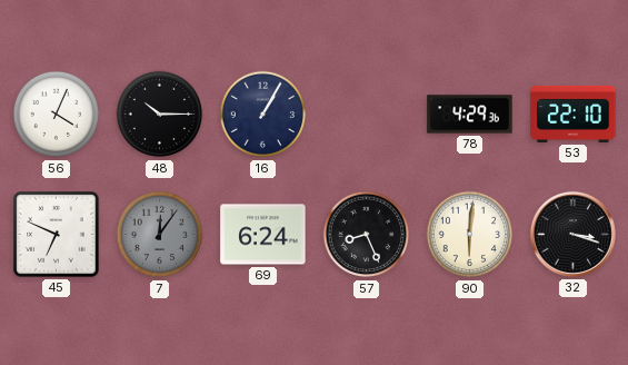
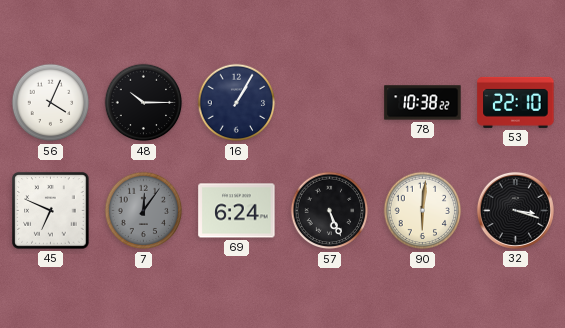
78: 4:29 -> 10:38
57: 8:26 -> 5:26
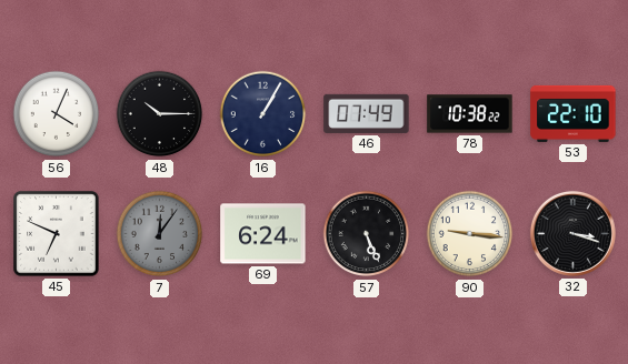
46: none -> 07:49
90: 6:01 -> 9:16
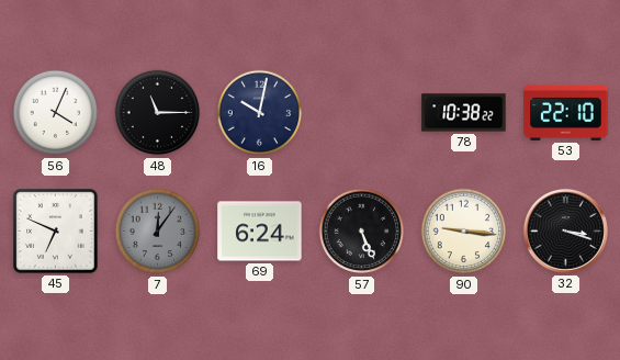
48: 10:15 -> 11:15
16: 1:05 -> 10:02
46: 07:49 -> none
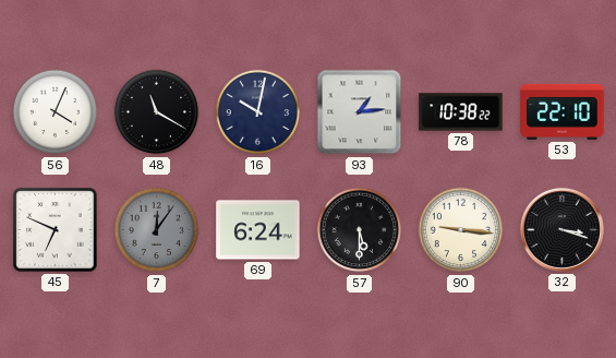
48: 11:15 -> 11:20
93: none -> 1:14
57: 5:26 -> 5:30
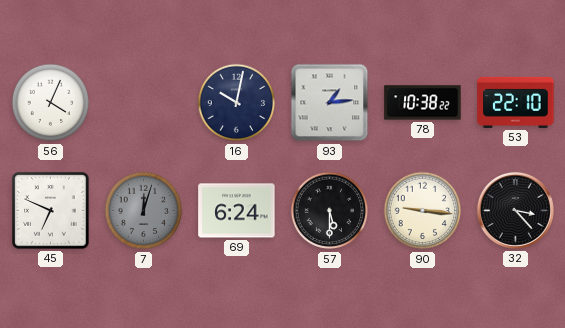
48: 11:20 -> none
7: 12:06 -> 12:03
32: 3:18 -> 3:23
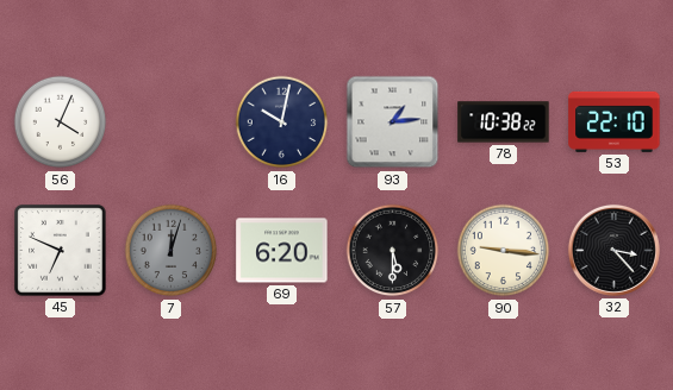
69: 6:24 -> 6:20
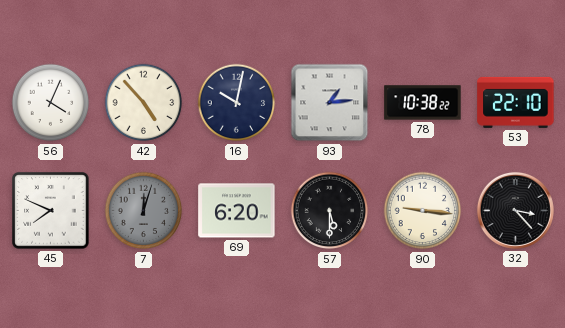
42: none -> 4:53
45: 6:49 -> 7:49
